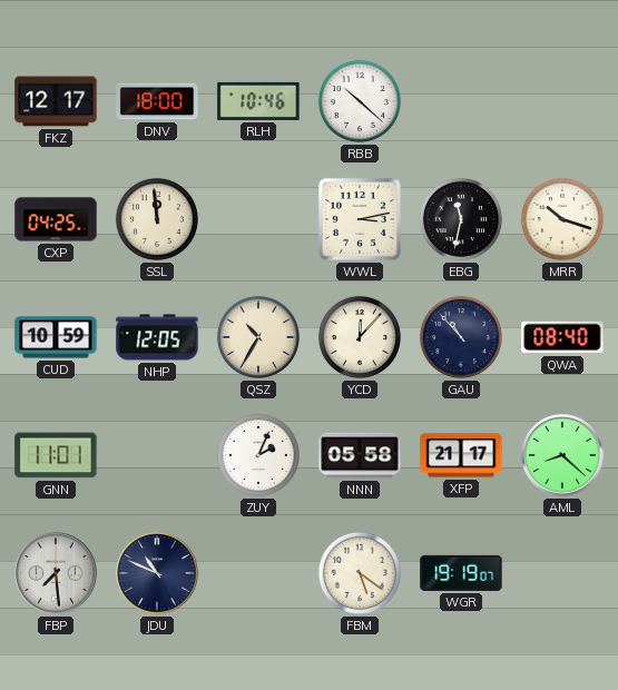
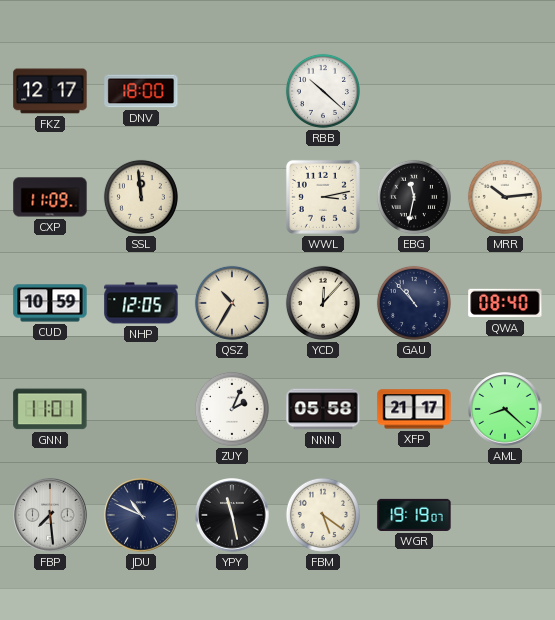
RLH: 10:46 -> none
CXP: 04:25 -> 11:09
MRR: 10:18 -> 10:14
YPY: none -> 11:28
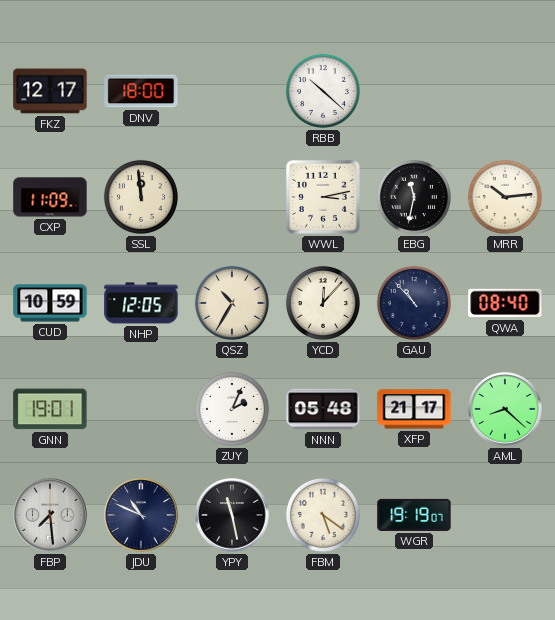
GNN: 11:01 -> 19:01
NNN: 05:58 -> 05:48
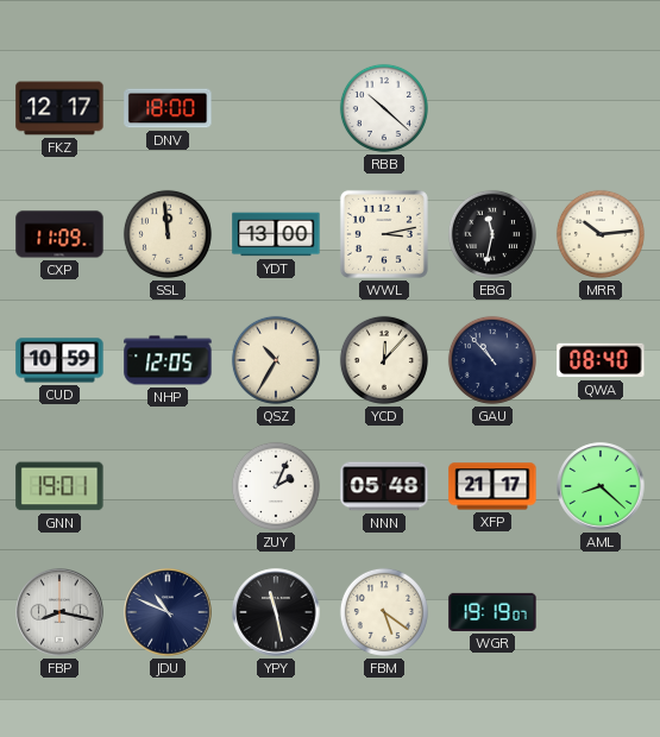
YDT: none -> 13:00
FBP: 7:29 -> 8:17
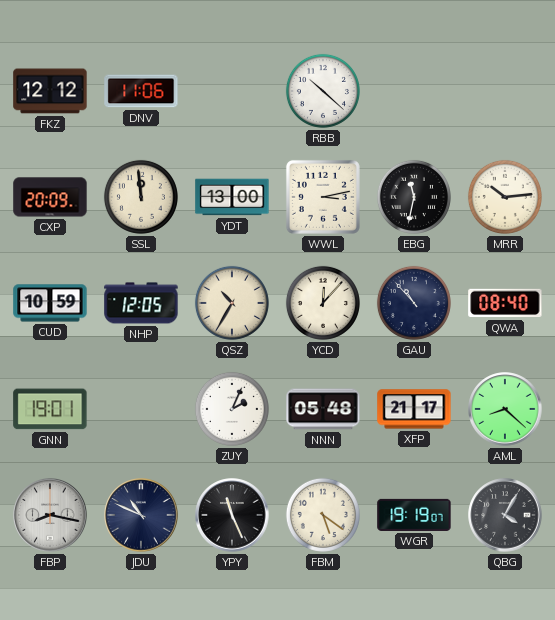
FKZ: 12:17 -> 12:12
DNV: 18:00 -> 11:06
CXP: 11:09 -> 20:09
YPY: 11:28 -> 11:26
QBG: none -> 4:05
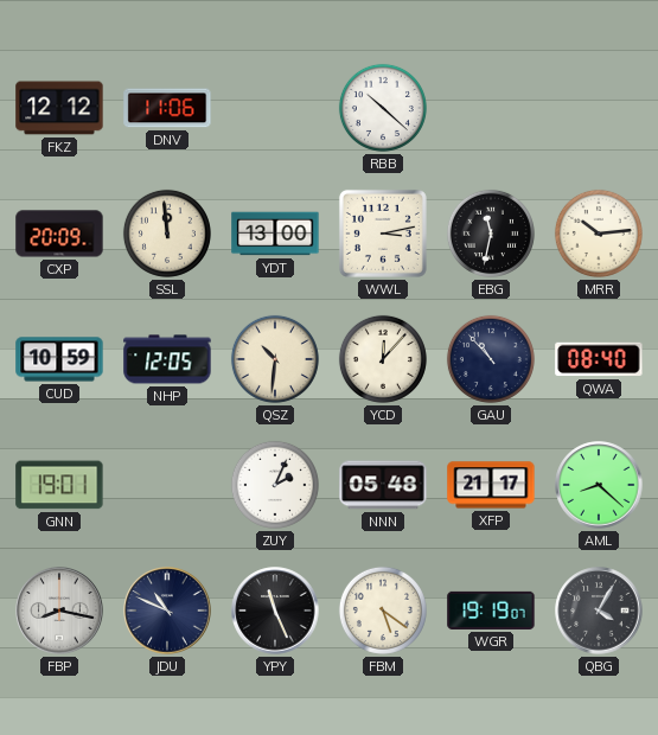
QSZ: 10:35 -> 10:31
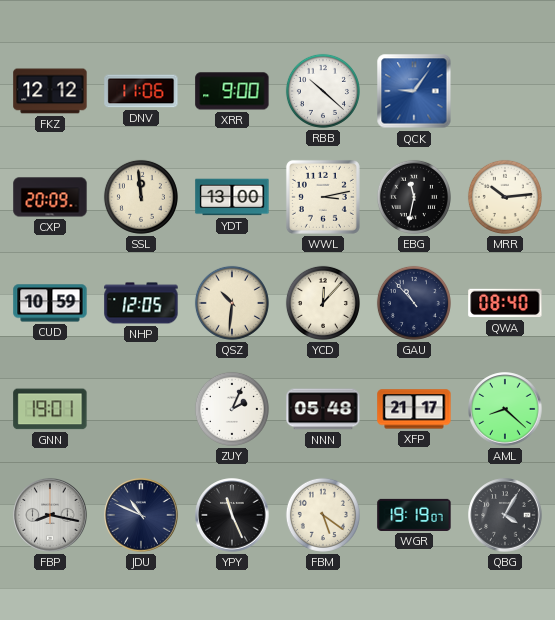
XRR: none -> 9:00
QCK: none -> 9:06
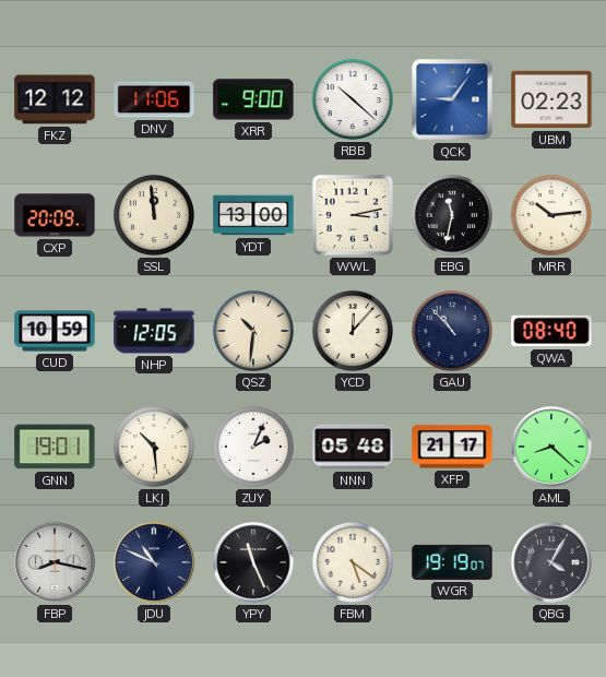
UBM: none -> 02:23
LKJ: none -> 10:29
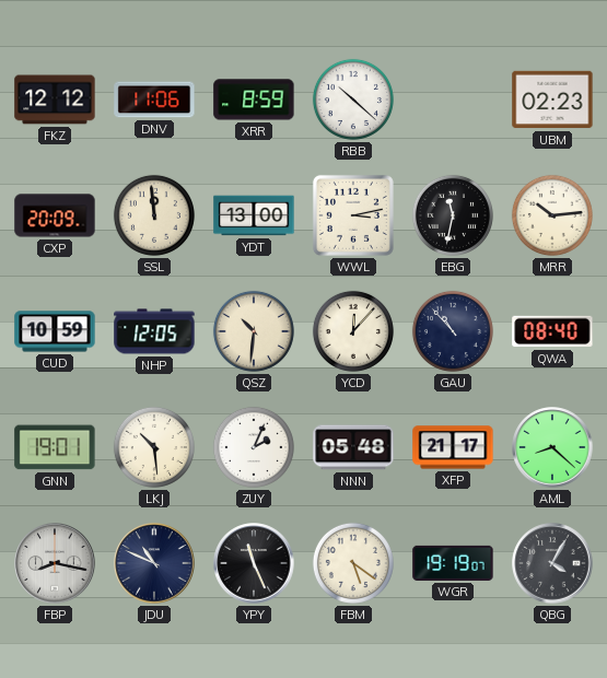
XRR: 9:00 -> 8:59
QCK: 9:06 -> none
